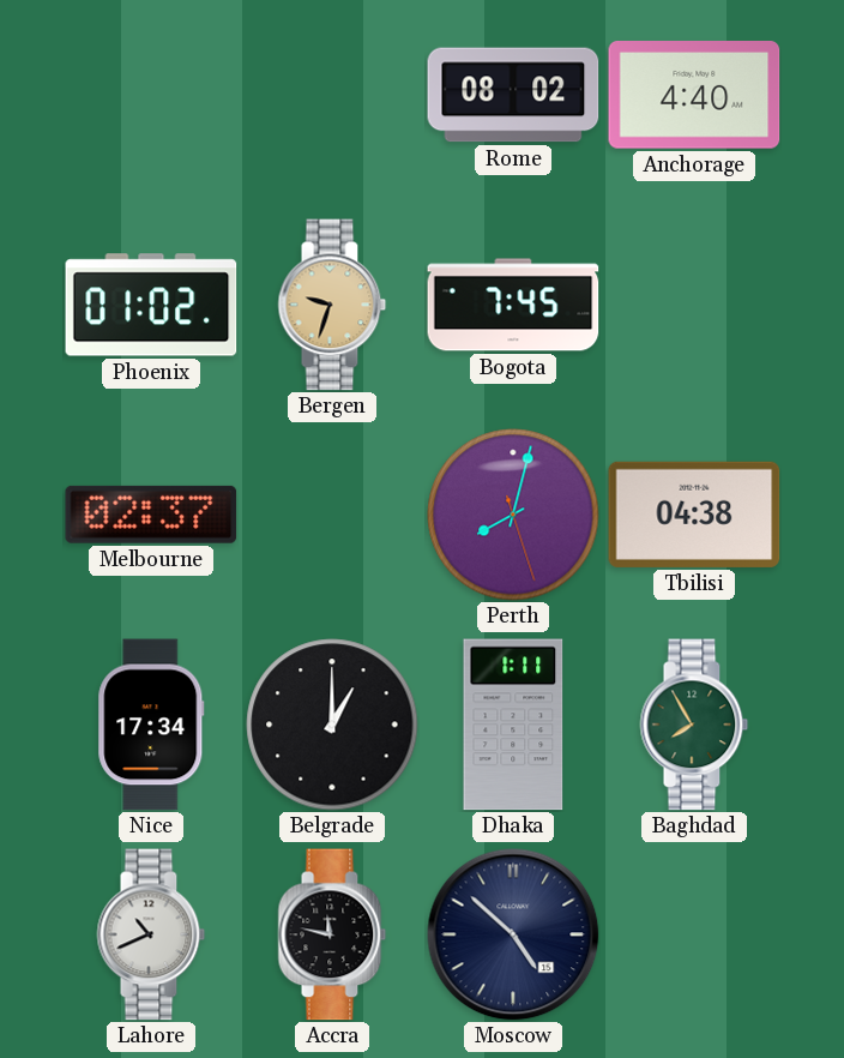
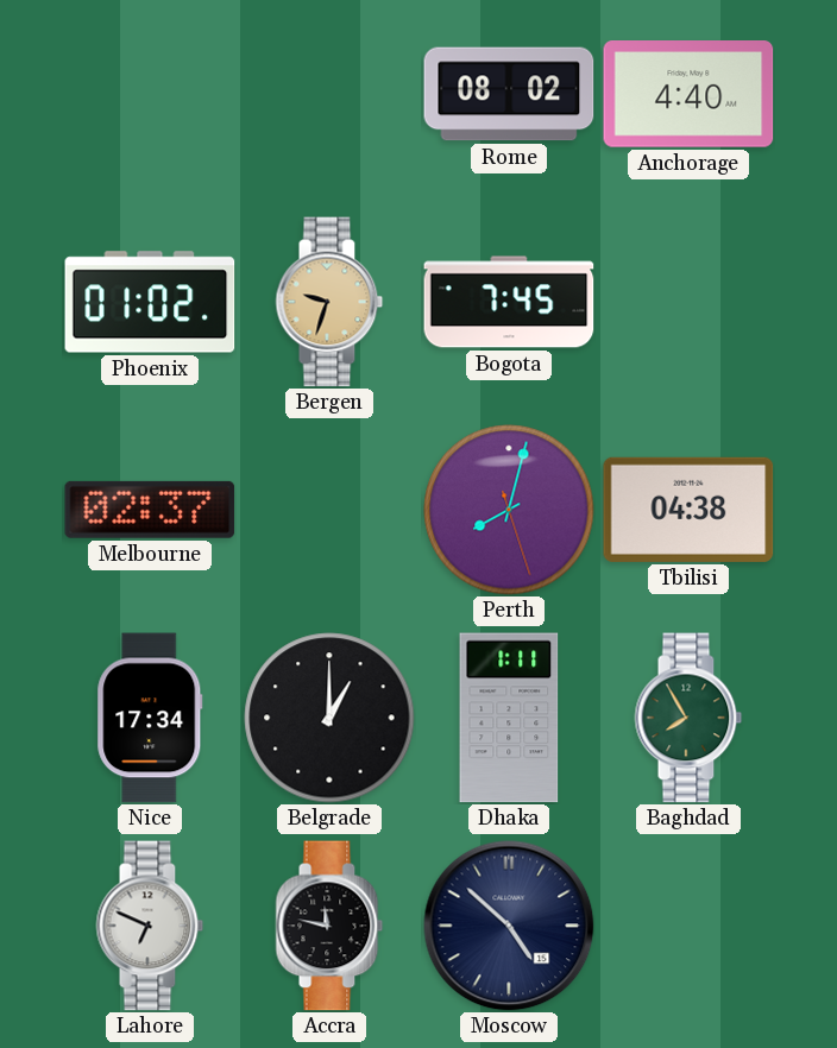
Lahore: 10:41 -> 6:49
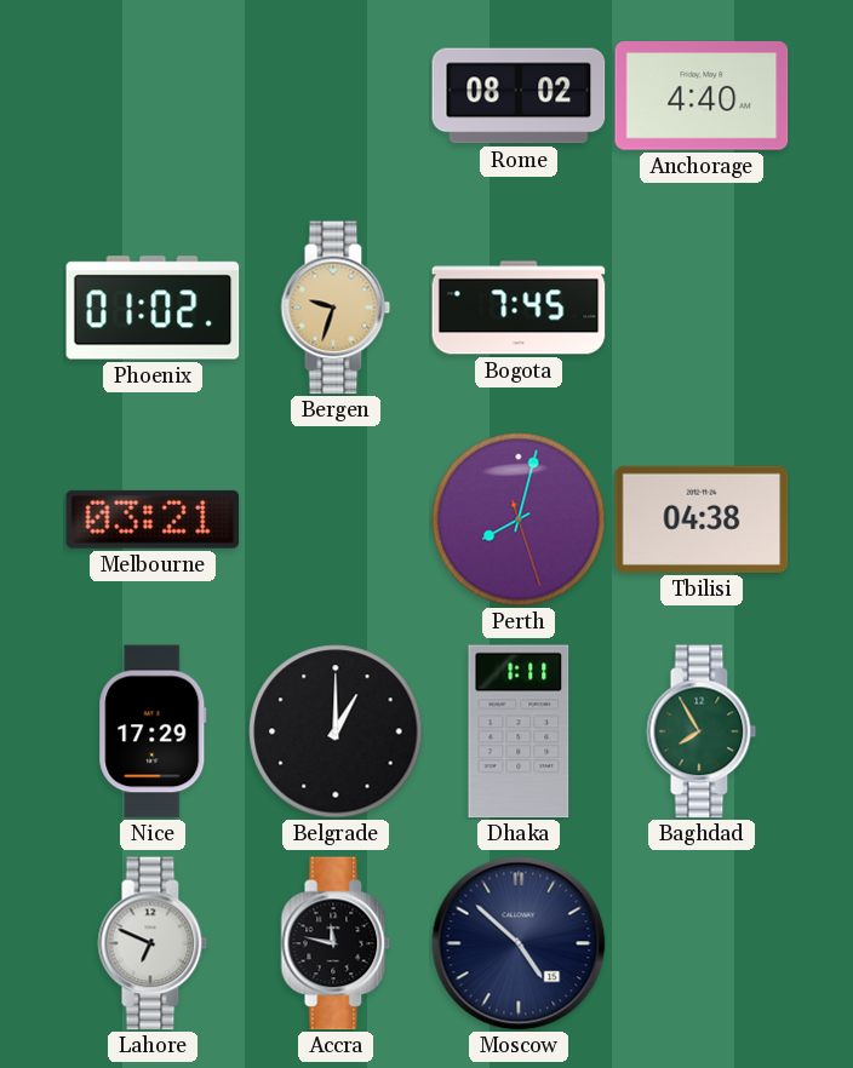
Melbourne: 02:37 -> 03:21
Nice: 17:34 -> 17:29
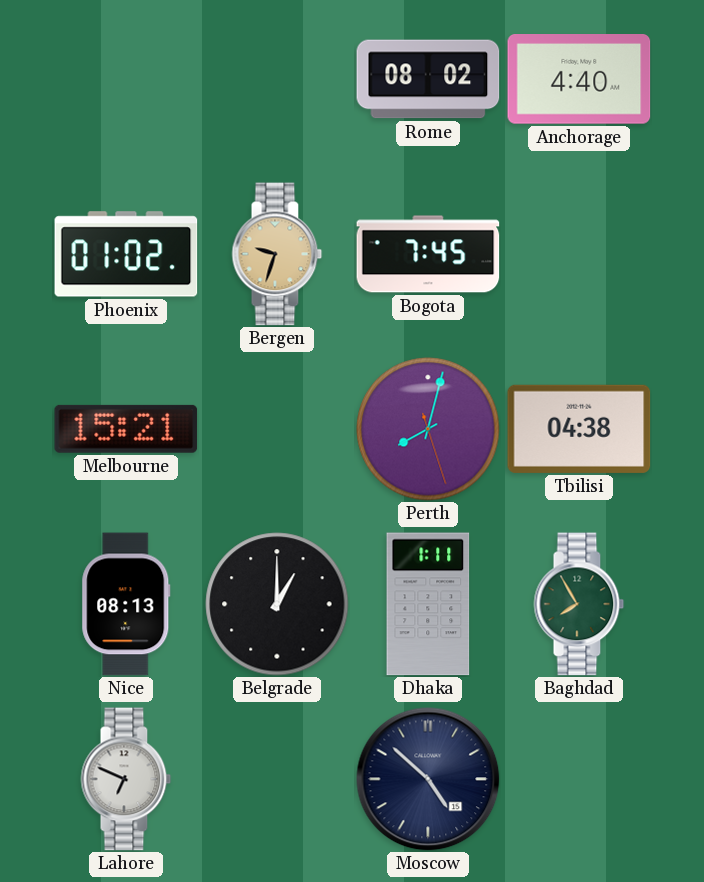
Melbourne: 03:21 -> 15:21
Nice: 17:29 -> 08:13
Accra: 11:47 -> none
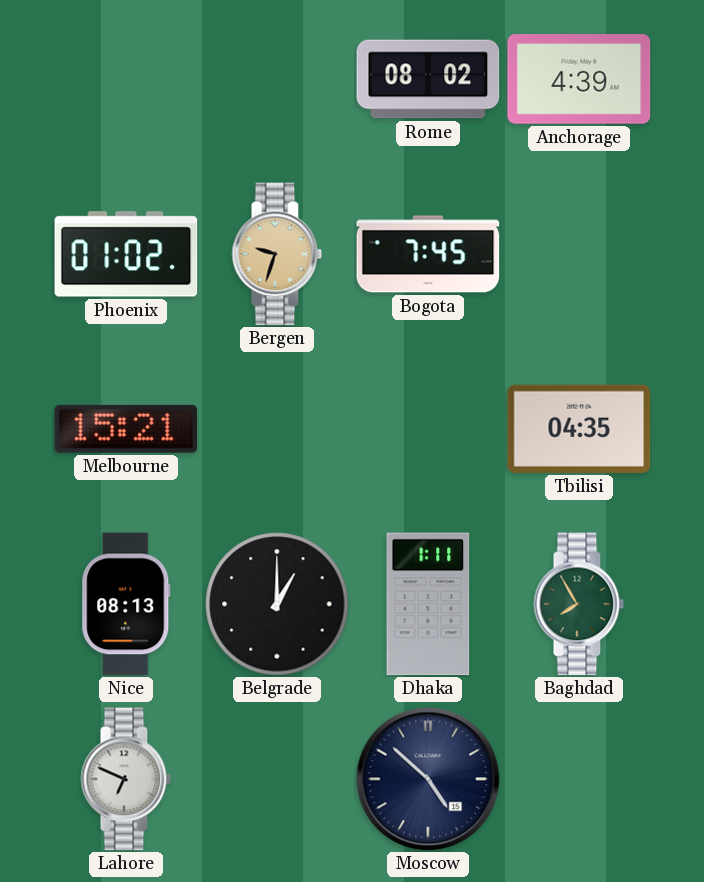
Anchorage: 4:40 -> 4:39
Perth: 8:02 -> none
Tbilisi: 04:38 -> 04:35
